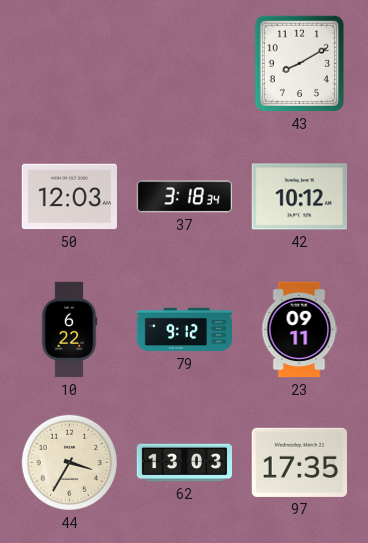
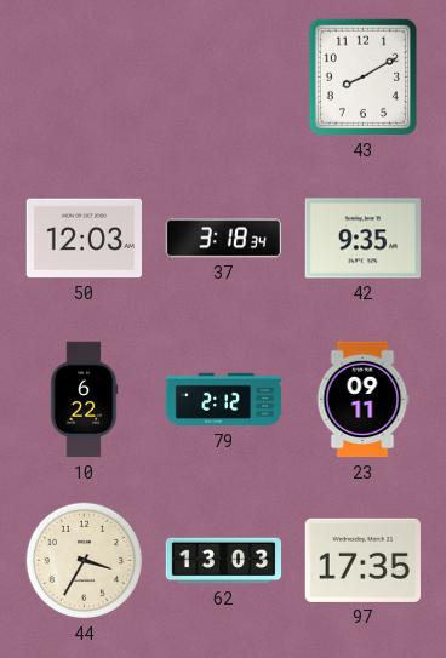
42: 10:12 -> 9:35
79: 9:12 -> 2:12
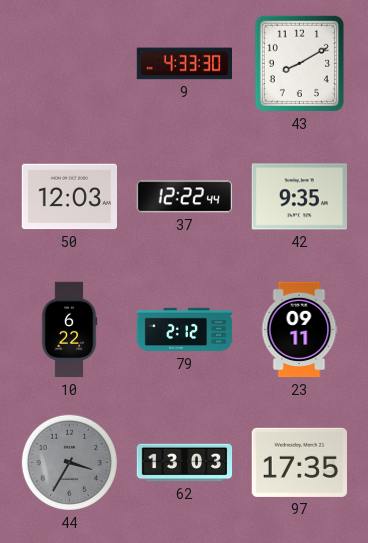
9: none -> 4:33
37: 3:18 -> 12:22
44 dial: cream -> grey
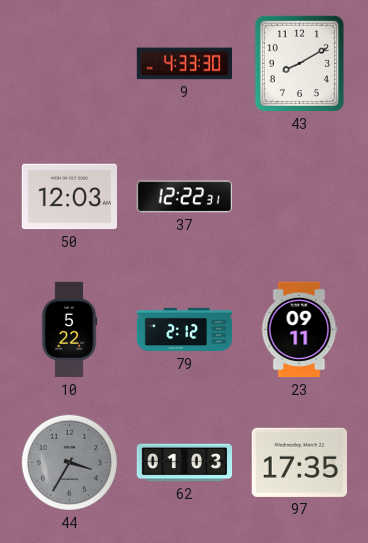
37: 12:22:44 -> 12:22:31
42: 9:35 -> none
10: 6:22 -> 5:22
62: 13:03 -> 01:03
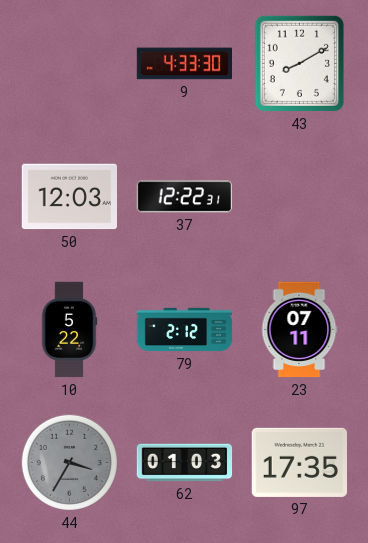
23: 09:11 -> 07:11
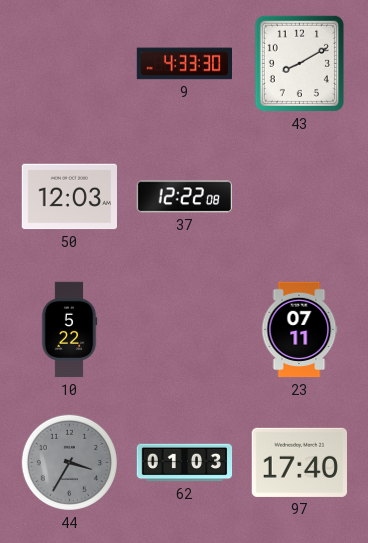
37: 12:22:31 -> 12:22:08
79: 2:12 -> none
97: 17:35 -> 17:40
